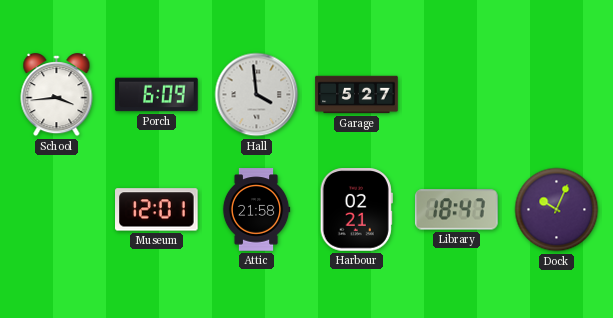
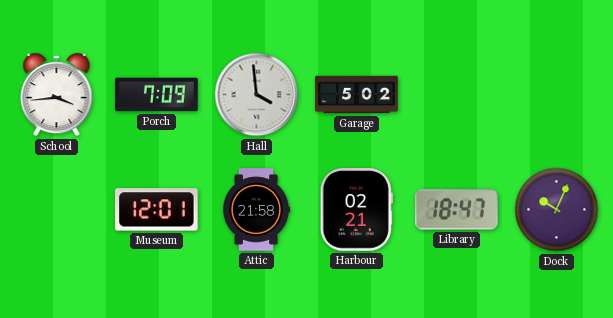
Porch: 6:09 -> 7:09
Garage: 5:27 -> 5:02
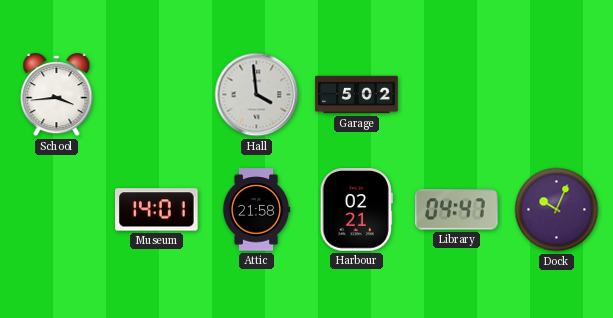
Porch: 7:09 -> none
Museum: 12:01 -> 14:01
Library: 18:47 -> 04:47
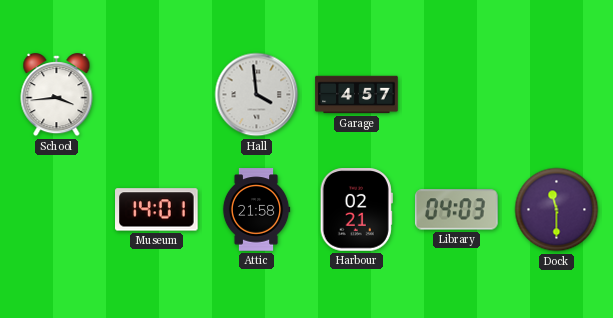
Garage: 5:02 -> 4:57
Library: 04:47 -> 04:03
Dock: 10:04 -> 11:30
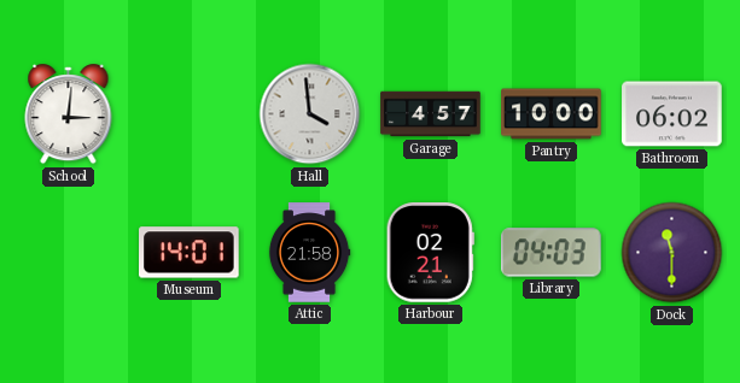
School: 3:44 -> 3:01
Pantry: none -> 10:00
Bathroom: none -> 06:02
